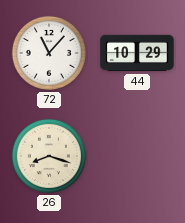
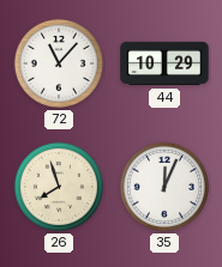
26: 8:18 -> 7:57
35: none -> 12:04
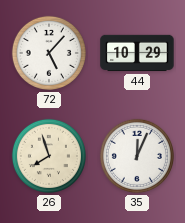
72: 11:07 -> 5:07
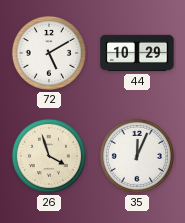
72: 5:07 -> 5:10
26: 7:57 -> 3:57
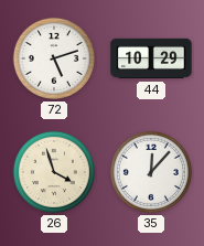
72: 5:10 -> 5:12
35: 12:04 -> 12:07
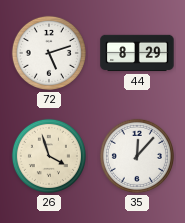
44: 10:29 -> 8:29
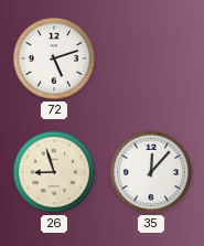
44: 8:29 -> none
26: 3:57 -> 8:57
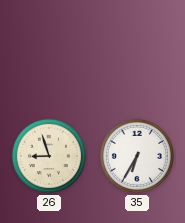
72: 5:12 -> none
35: 12:07 -> 6:35
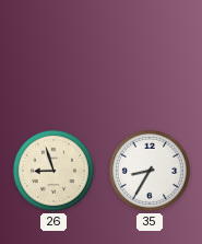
35: 6:35 -> 8:35
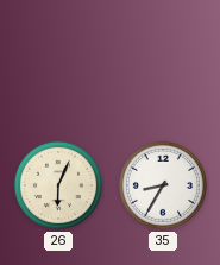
26: 8:57 -> 6:04
